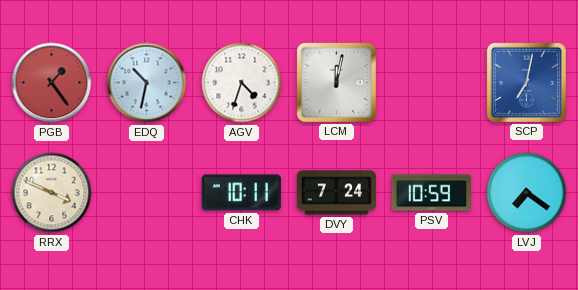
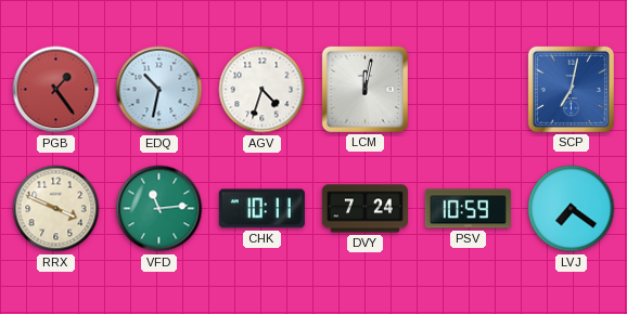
VFD: none -> 11:14
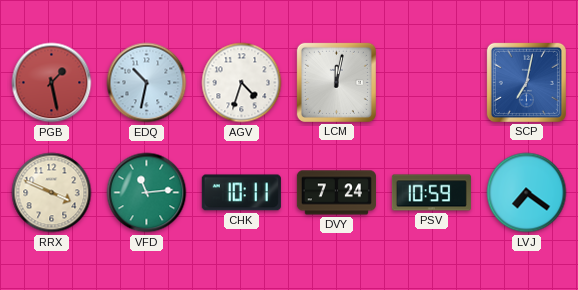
PGB: 1:24 -> 1:28
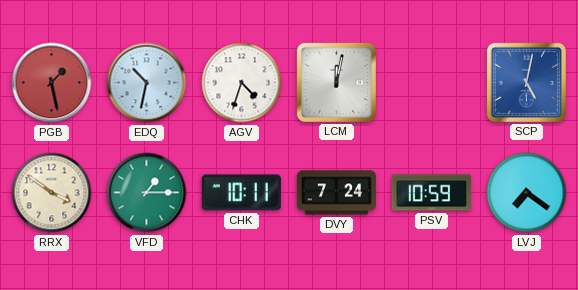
SCP: 7:02 -> 5:02
RRX: 3:49 -> 3:51
VFD: 11:14 -> 1:15
